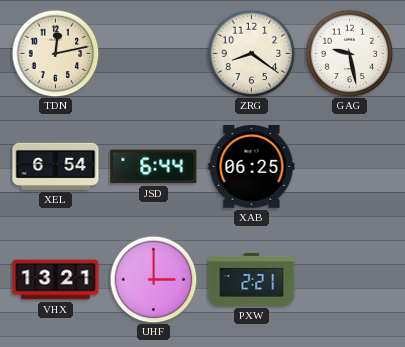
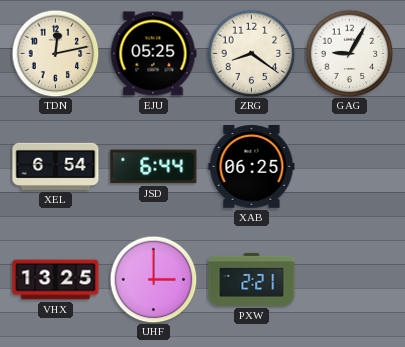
EJU: none -> 05:25
GAG: 9:28 -> 9:05
VHX: 13:21 -> 13:25
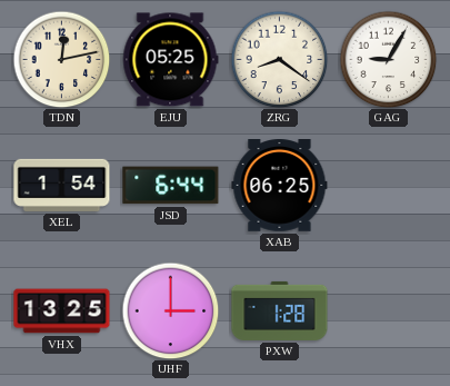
XEL: 6:54 -> 1:54
PXW: 2:21 -> 1:28
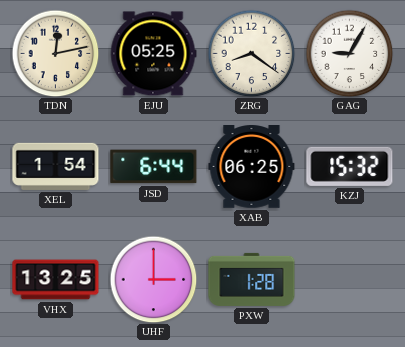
KZJ: none -> 15:32
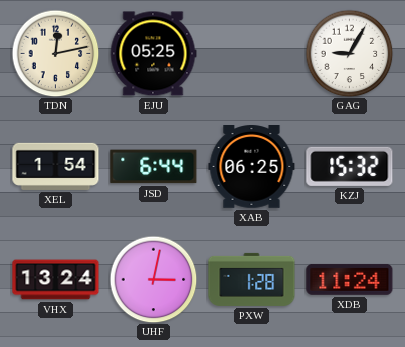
ZRG: 8:21 -> none
VHX: 13:25 -> 13:24
UHF: 3:00 -> 3:02
XDB: none -> 11:24
